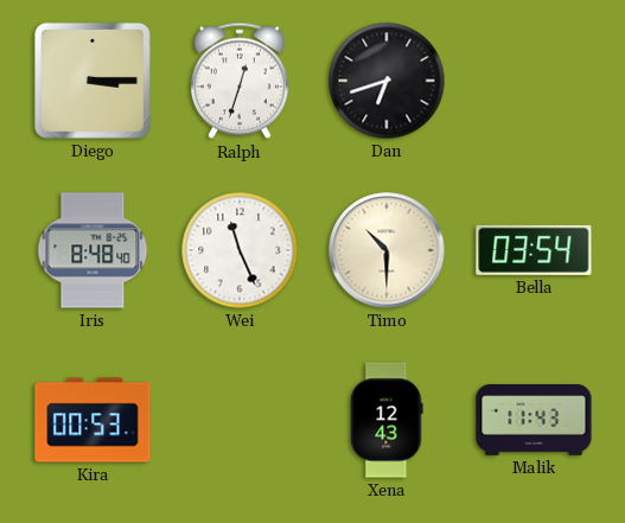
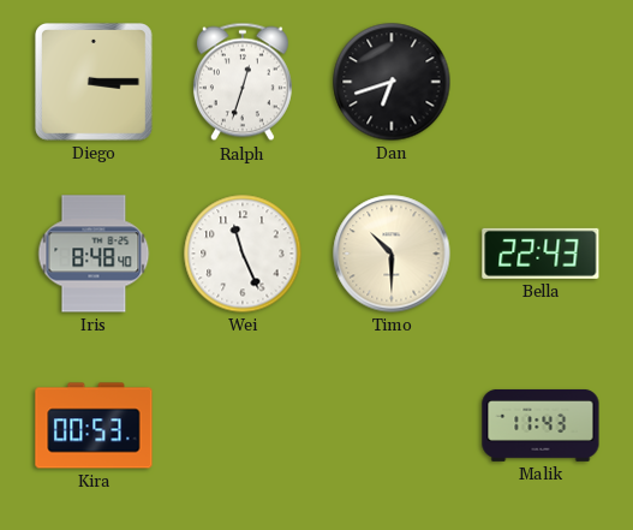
Bella: 03:54 -> 22:43
Xena: 12:43 -> none
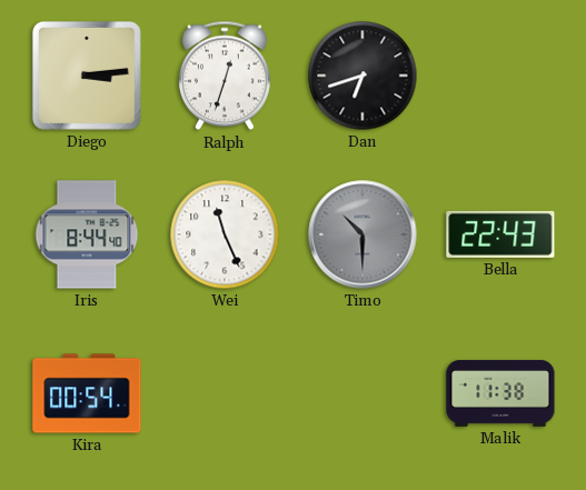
Diego: 3:15 -> 3:14
Iris: 8:48 -> 8:44
Timo dial: cream -> grey
Kira: 00:53 -> 00:54
Malik: 11:43 -> 11:38
